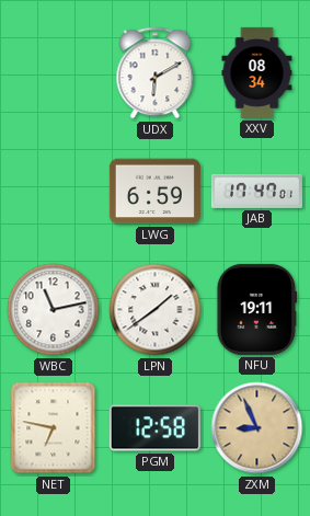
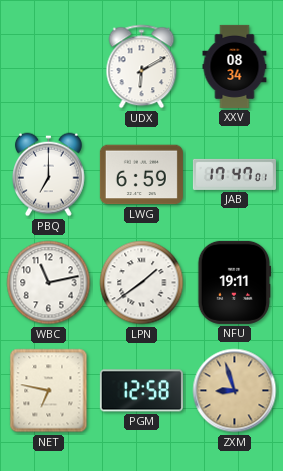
PBQ: none -> 7:00
ZXM: 8:56 -> 8:57
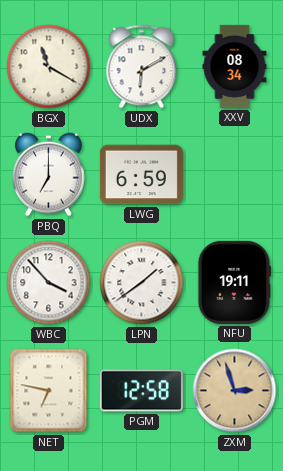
BGX: none -> 11:20
JAB: 17:47 -> none
WBC: 11:13 -> 3:53
ZXM: 8:57 -> 2:57
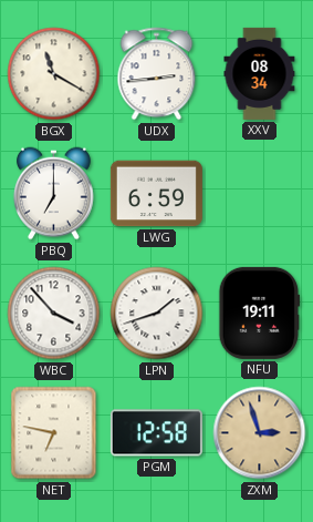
UDX: 6:10 -> 2:44
LPN: 1:39 -> 1:42
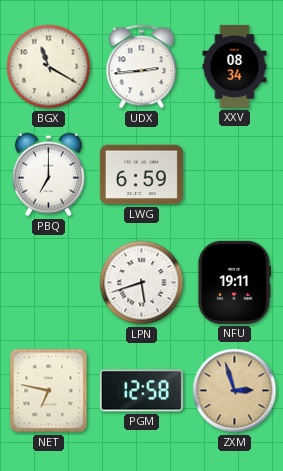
WBC: 3:53 -> none
LPN: 1:42 -> 5:42
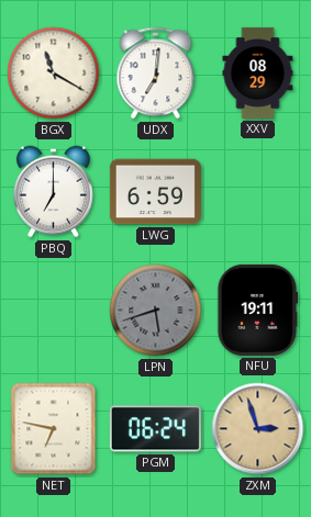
UDX: 2:44 -> 7:01
XXV: 08:34 -> 08:29
LPN dial: white -> grey
PGM: 12:58 -> 06:24
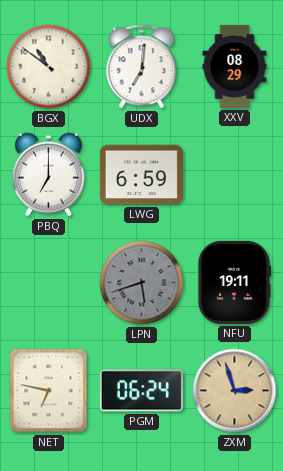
BGX: 11:20 -> 10:51
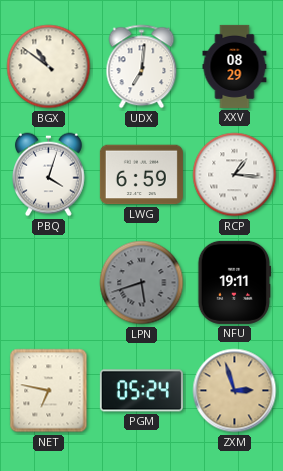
PBQ: 7:00 -> 4:03
RCP: none -> 1:16
PGM: 06:24 -> 05:24
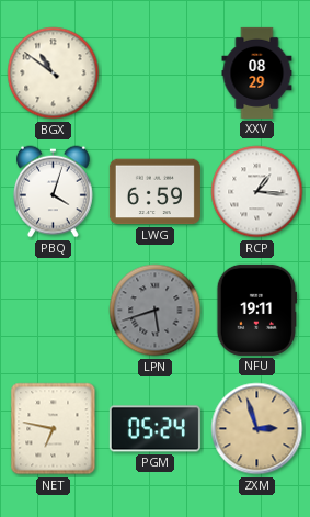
UDX: 7:01 -> none
